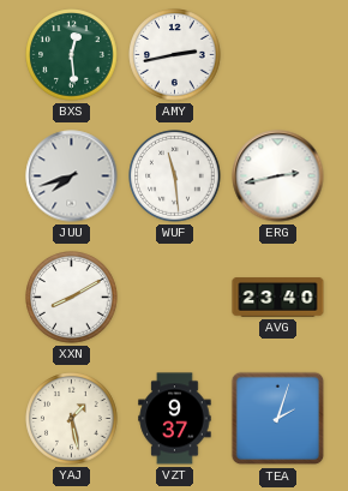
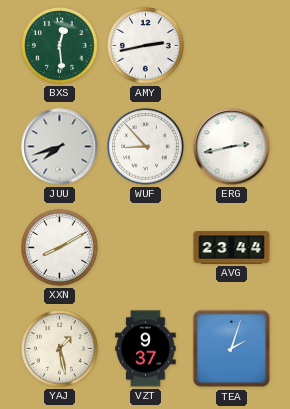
WUF: 11:29 -> 8:53
AVG: 23:40 -> 23:44
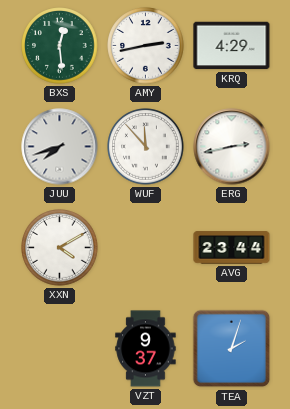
KRQ: none -> 4:29
WUF: 8:53 -> 11:53
XXN: 8:10 -> 4:10
YAJ: 1:28 -> none
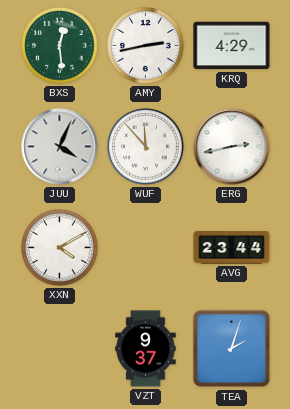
JUU: 7:42 -> 4:04
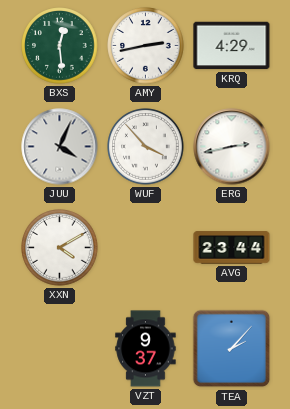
WUF: 11:53 -> 3:53
TEA: 2:03 -> 2:07
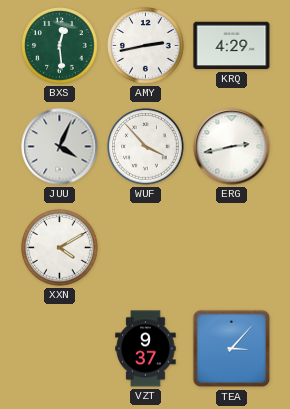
AVG: 23:44 -> none
TEA: 2:07 -> 3:07
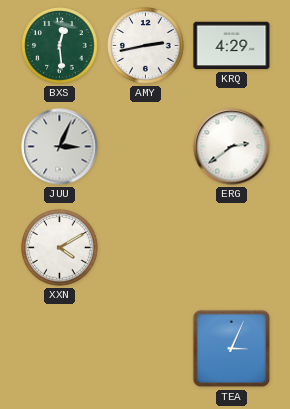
JUU: 4:04 -> 3:04
WUF: 3:53 -> none
ERG: 2:43 -> 2:39
VZT: 9:37 -> none
TEA: 3:07 -> 3:04
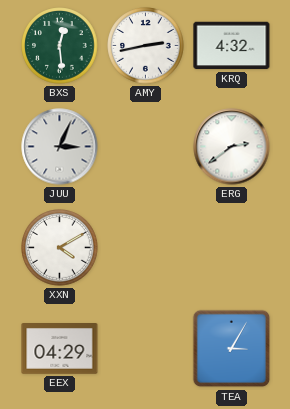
KRQ: 4:29 -> 4:32
EEX: none -> 04:29
TEA: 3:04 -> 3:05
